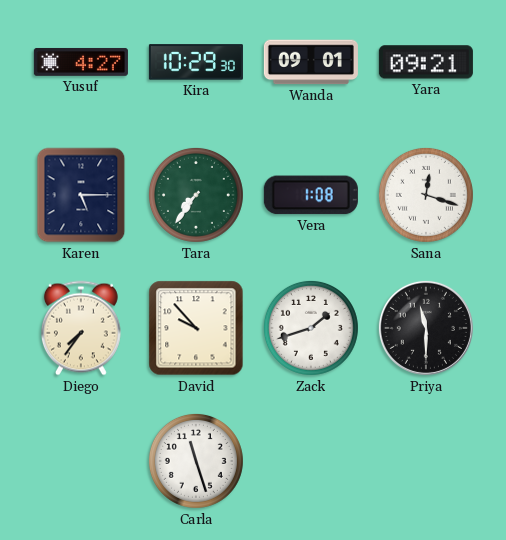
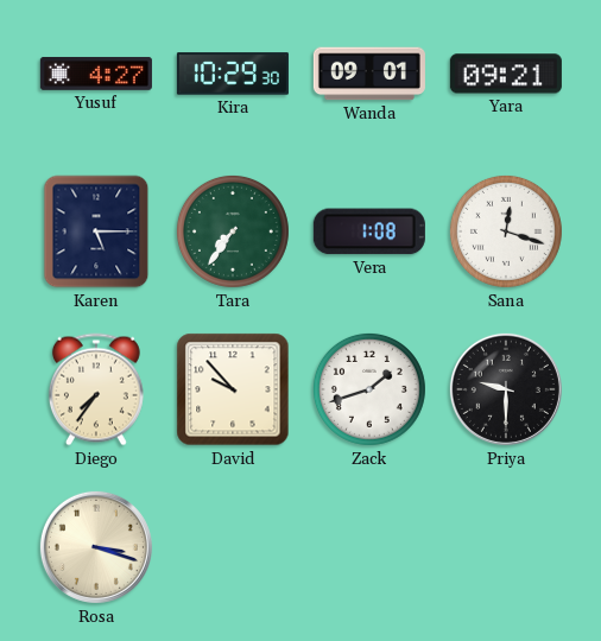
Priya: 11:30 -> 9:30
Rosa: none -> 3:18
Carla: 11:27 -> none
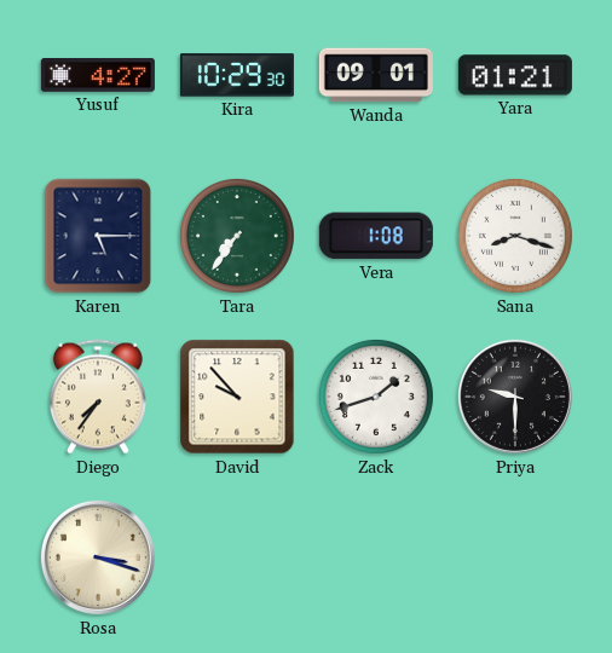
Yara: 09:21 -> 01:21
Sana: 12:18 -> 8:18
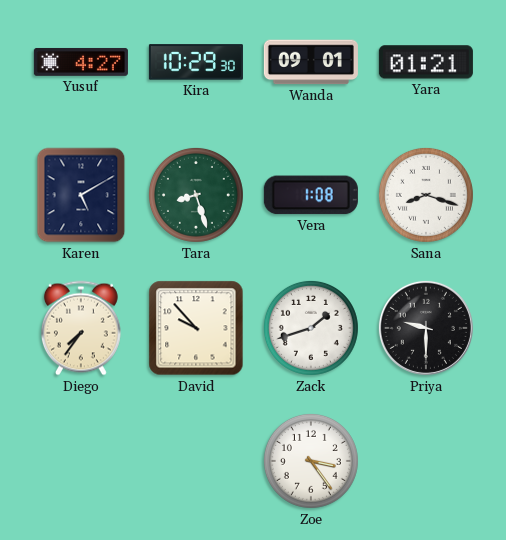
Karen: 5:15 -> 5:10
Tara: 7:36 -> 8:27
Rosa: 3:18 -> none
Zoe: none -> 3:24
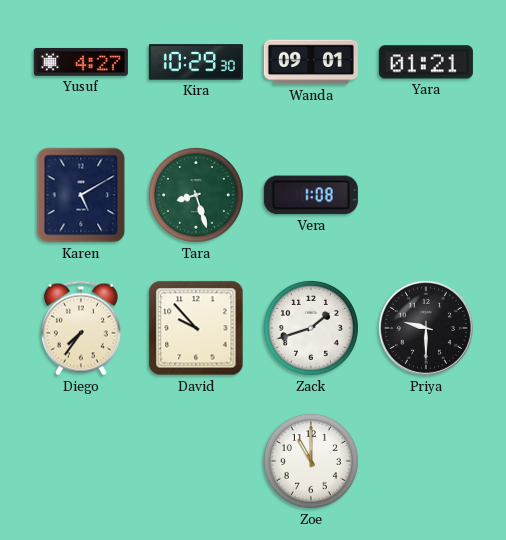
Sana: 8:18 -> none
Zoe: 3:24 -> 11:00
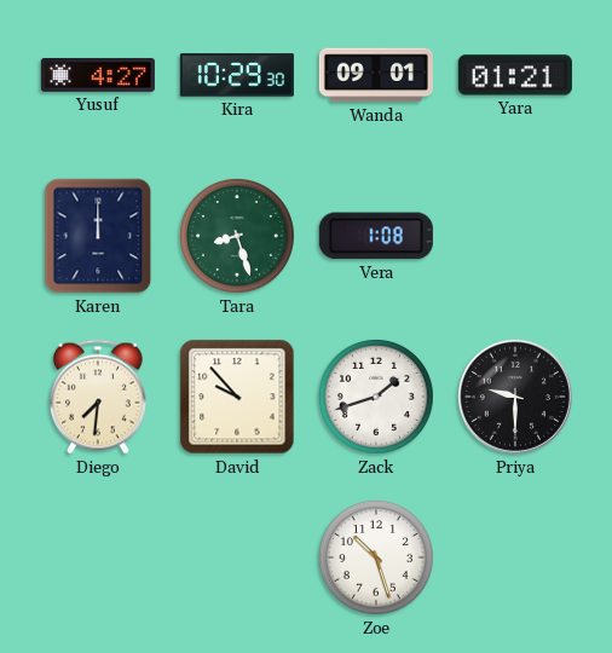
Karen: 5:10 -> 12:00
Diego: 7:36 -> 7:31
Zoe: 11:00 -> 10:27
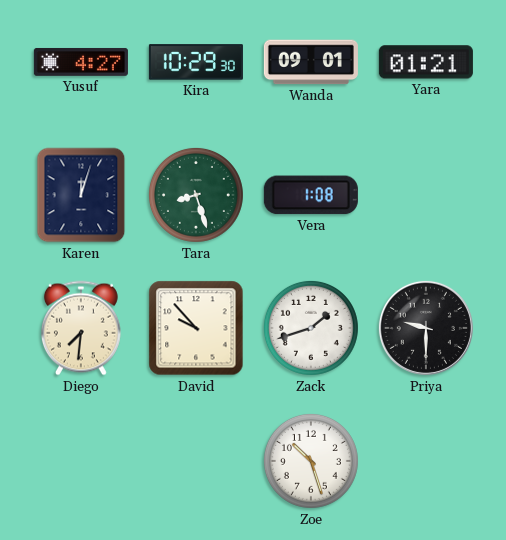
Karen: 12:00 -> 12:03
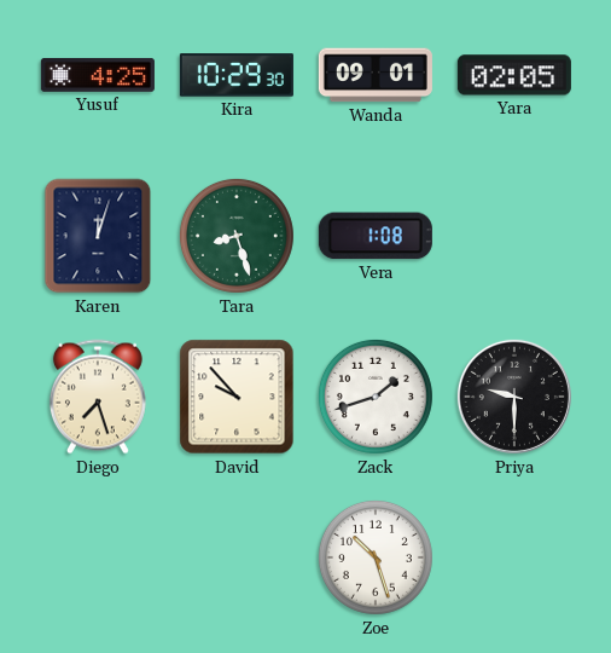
Yusuf: 4:27 -> 4:25
Yara: 01:21 -> 02:05
Diego: 7:31 -> 7:27
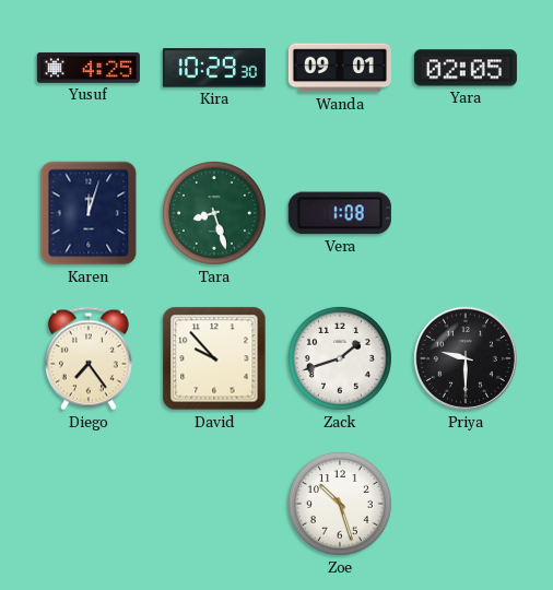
Diego: 7:27 -> 7:24
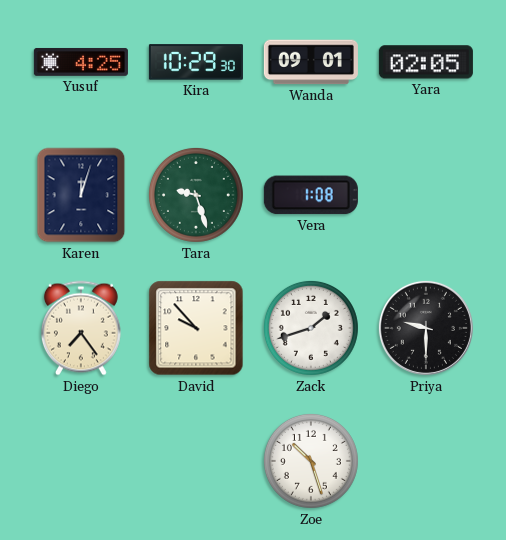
Tara: 8:27 -> 9:27
